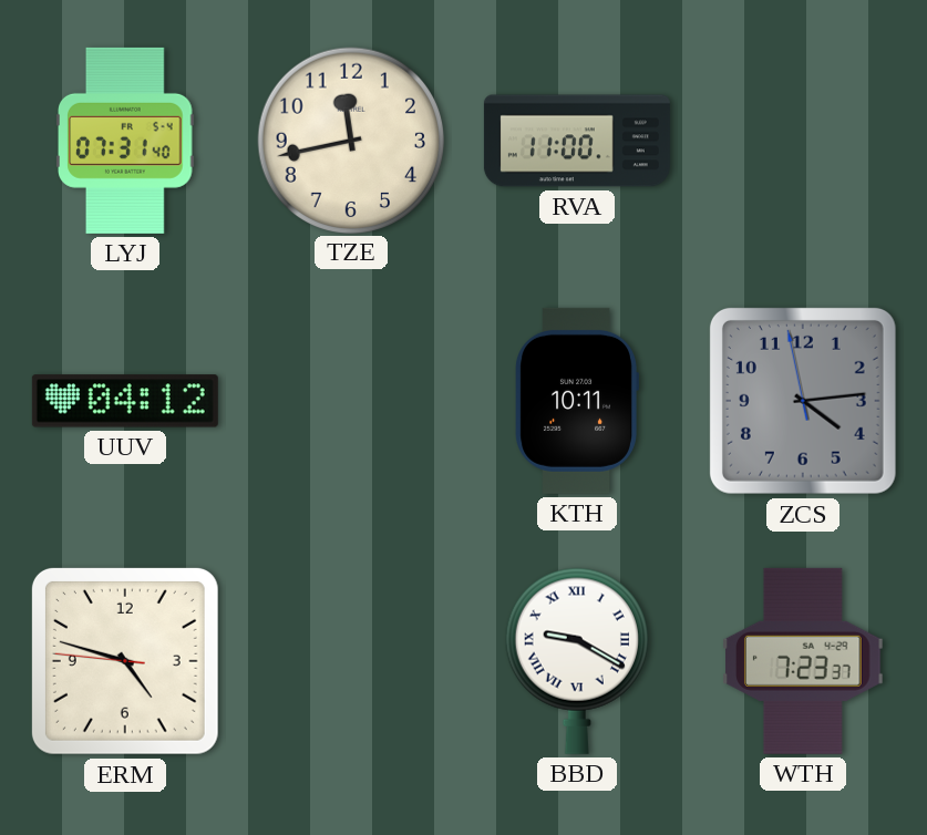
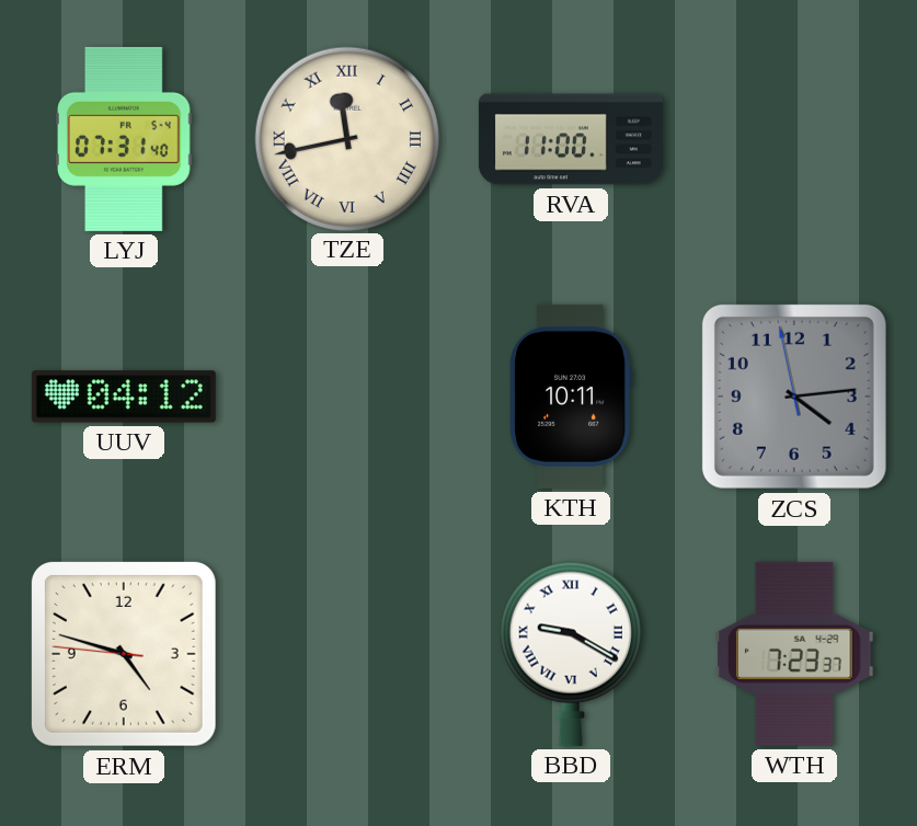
TZE numerals: Arabic -> Roman
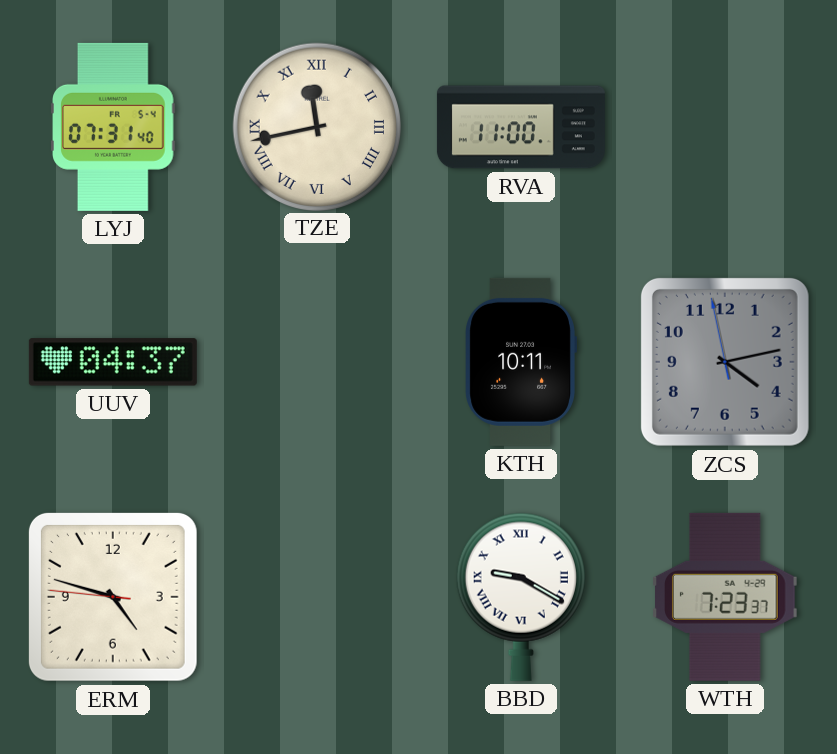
UUV: 04:12 -> 04:37
ZCS: 4:13 -> 4:12
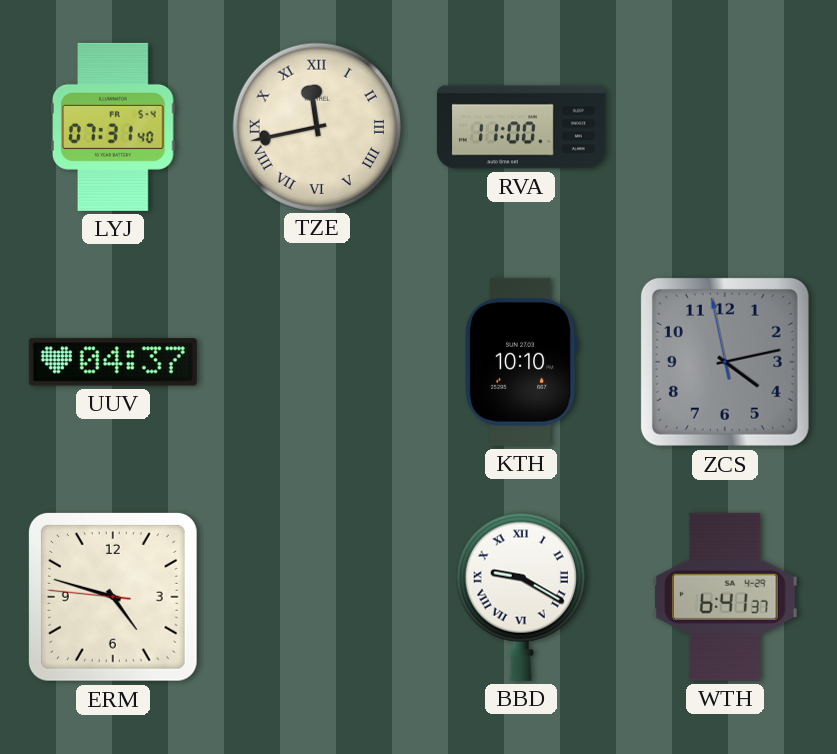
KTH: 10:11 -> 10:10
WTH: 7:23 -> 6:41
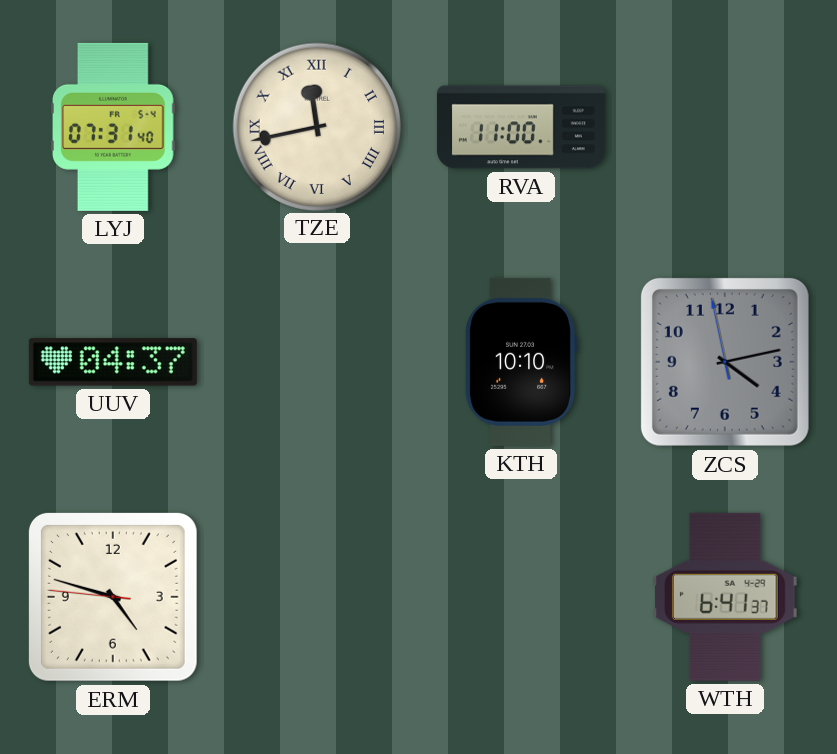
BBD: 9:20 -> none
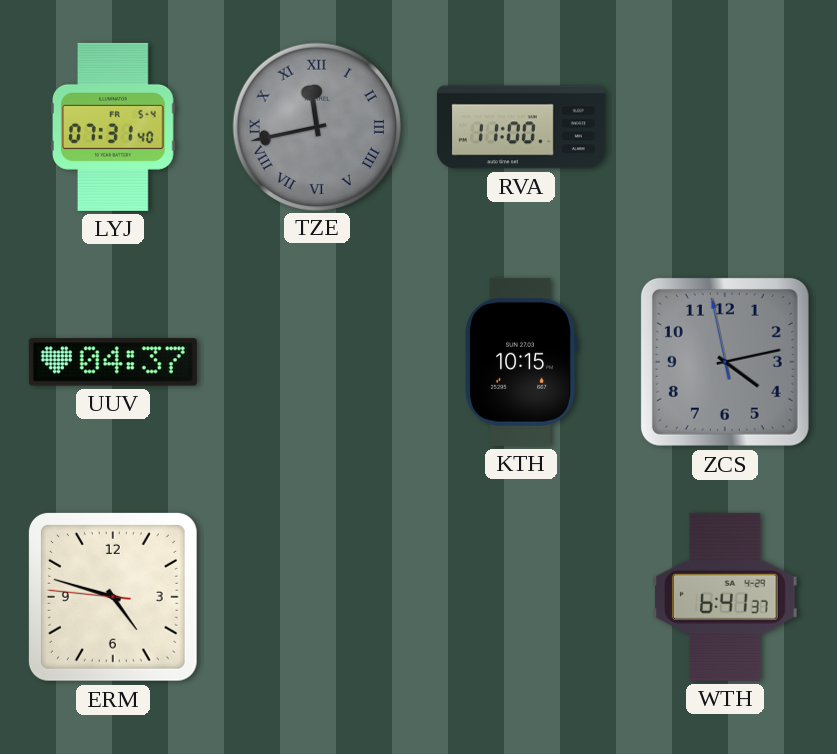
TZE dial: cream -> grey
KTH: 10:10 -> 10:15
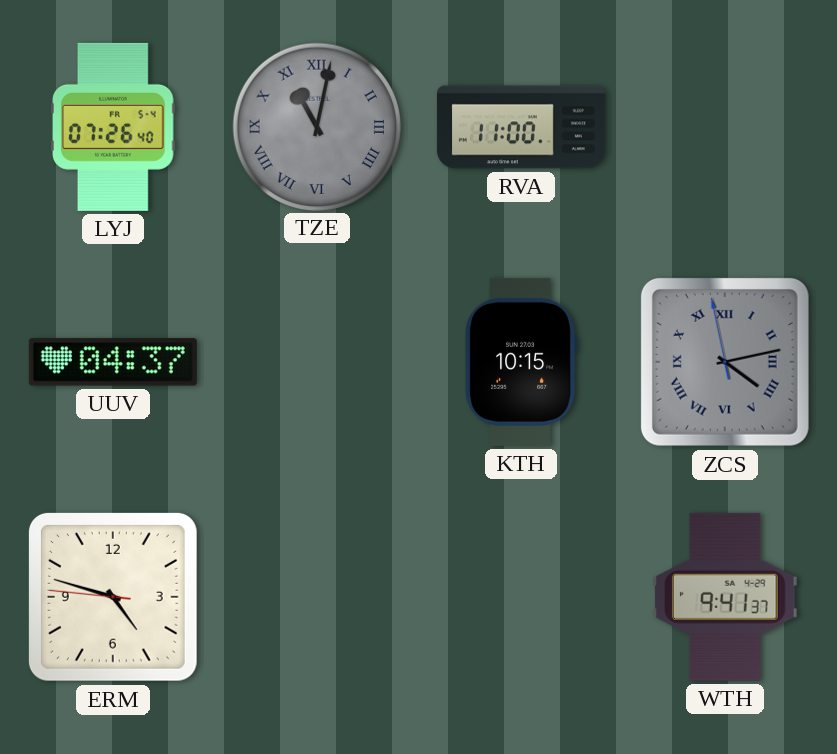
LYJ: 07:31 -> 07:26
TZE: 11:43 -> 11:02
ZCS numerals: Arabic -> Roman
WTH: 6:41 -> 9:41
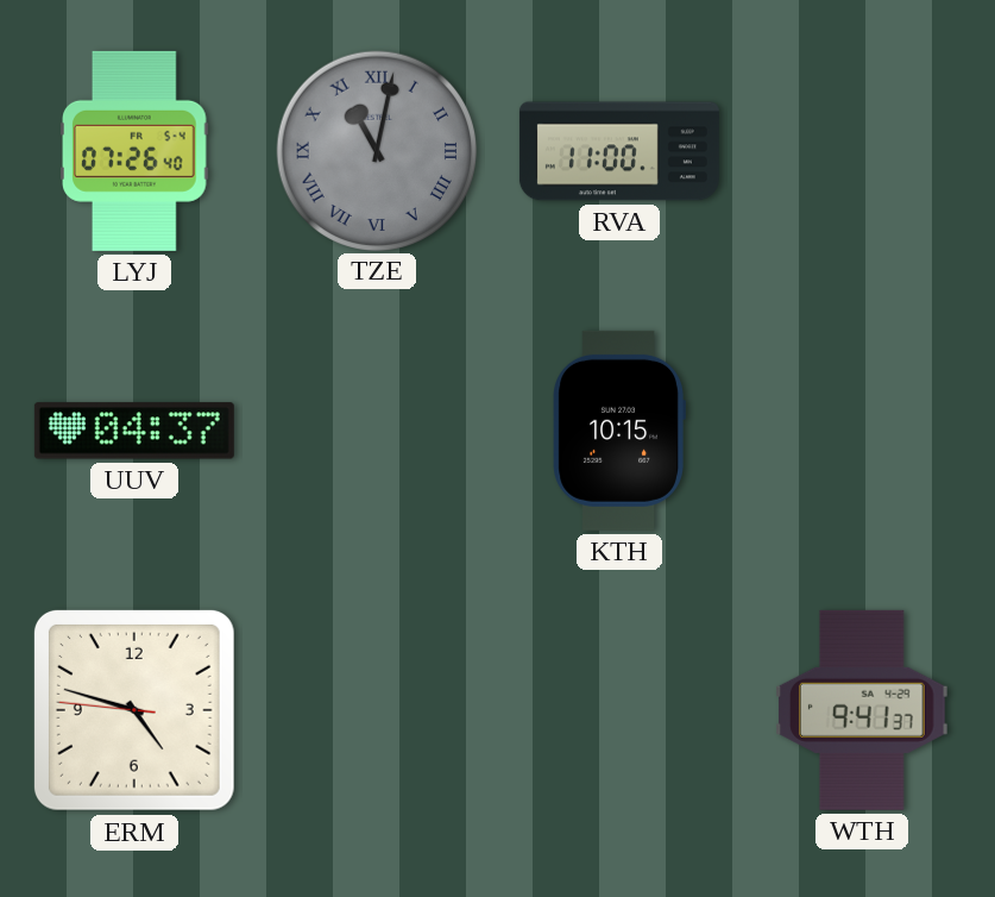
ZCS: 4:12 -> none
